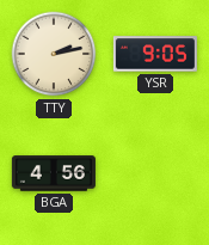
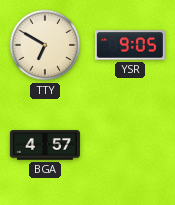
TTY: 2:13 -> 6:50
BGA: 4:56 -> 4:57
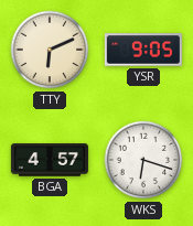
TTY: 6:50 -> 6:11
WKS: none -> 6:18
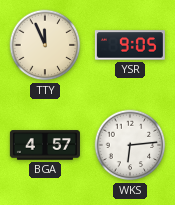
TTY: 6:11 -> 11:56
WKS: 6:18 -> 6:14
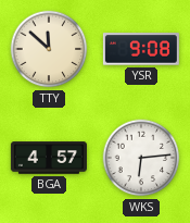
TTY: 11:56 -> 11:52
YSR: 9:05 -> 9:08
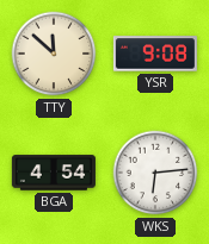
BGA: 4:57 -> 4:54
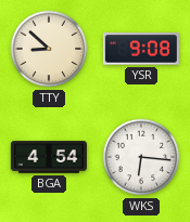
TTY: 11:52 -> 8:52
WKS: 6:14 -> 6:16
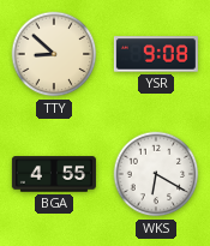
BGA: 4:54 -> 4:55
WKS: 6:16 -> 6:20
